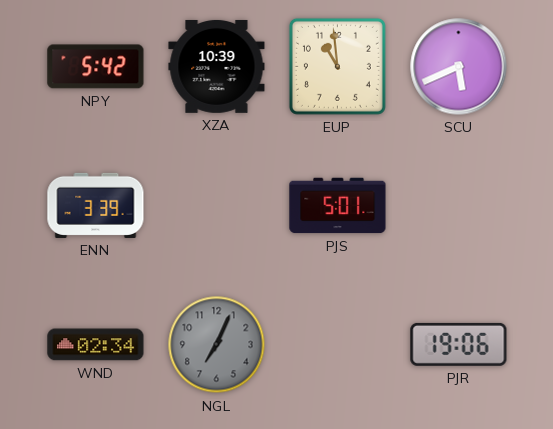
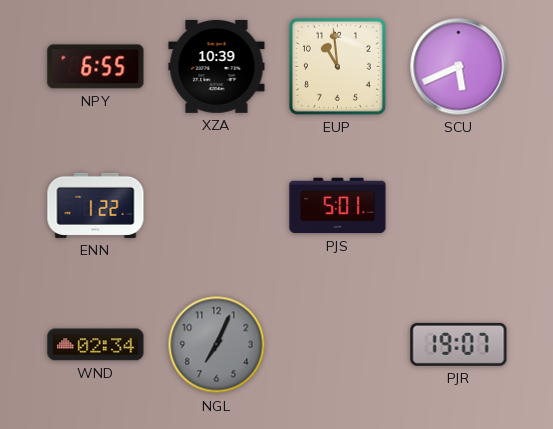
NPY: 5:42 -> 6:55
ENN: 3:39 -> 1:22
PJR: 19:06 -> 19:07
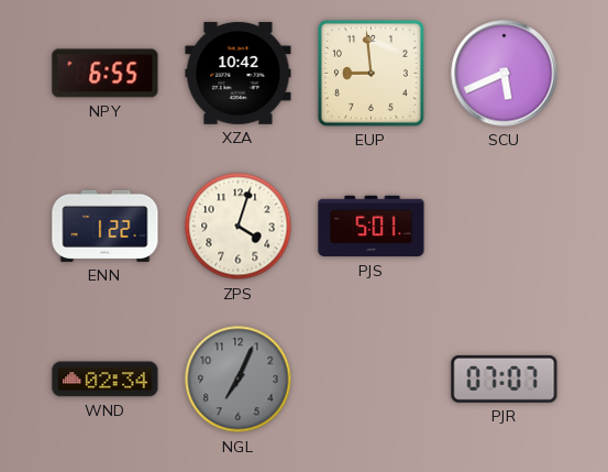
XZA: 10:39 -> 10:42
EUP: 10:59 -> 8:59
ZPS: none -> 4:03
PJR: 19:07 -> 07:07
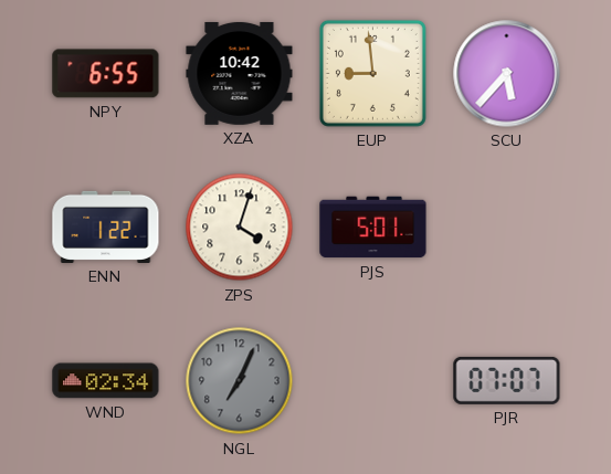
SCU: 5:41 -> 5:37
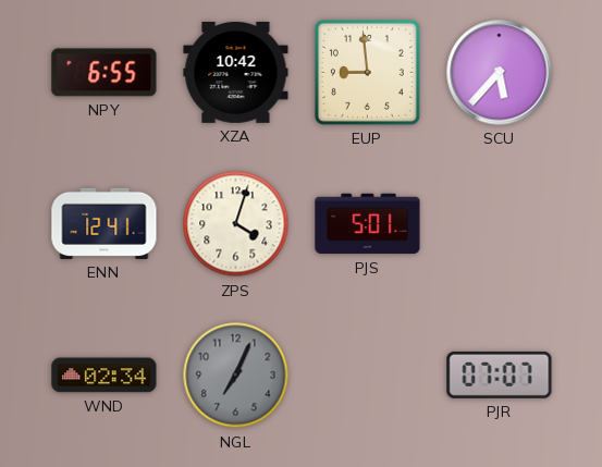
ENN: 1:22 -> 12:41
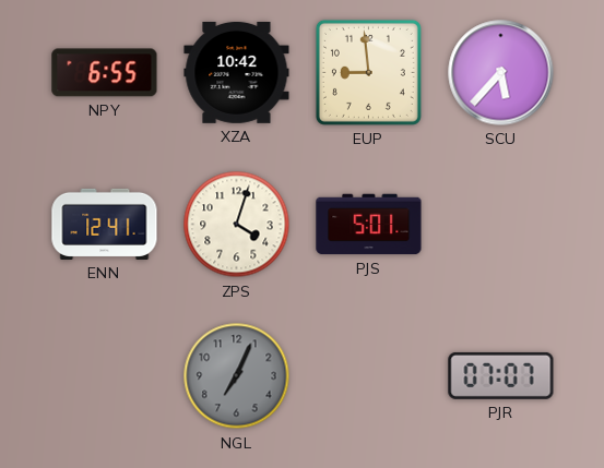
WND: 02:34 -> none
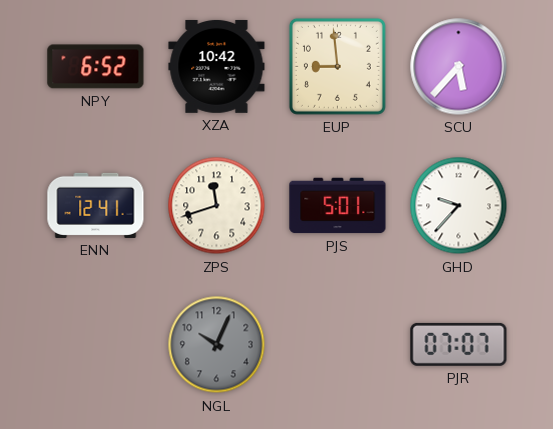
NPY: 6:55 -> 6:52
ZPS: 4:03 -> 11:42
GHD: none -> 9:37
NGL: 7:04 -> 10:04
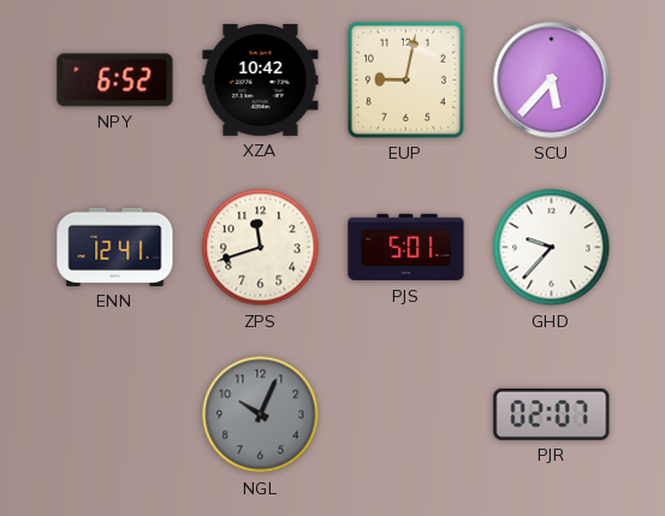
EUP: 8:59 -> 9:02
PJR: 07:07 -> 02:07
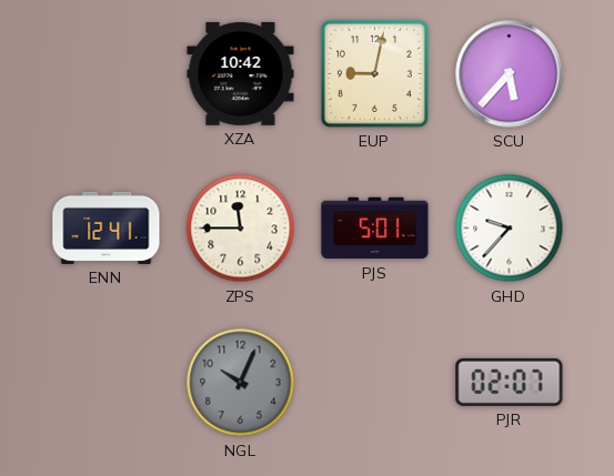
NPY: 6:52 -> none
ZPS: 11:42 -> 11:45
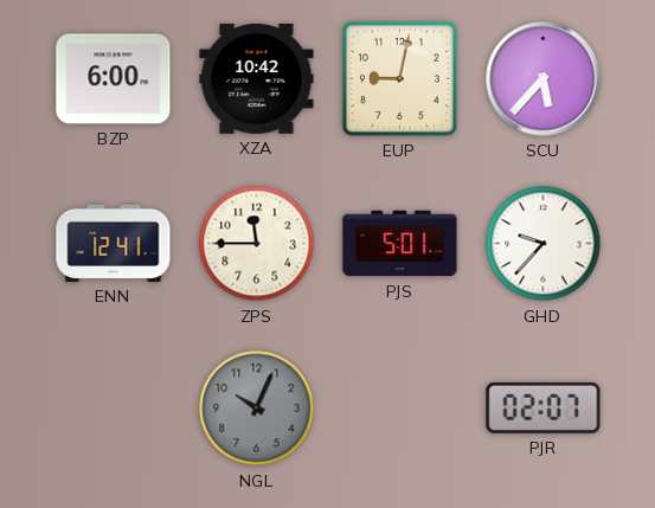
BZP: none -> 6:00
